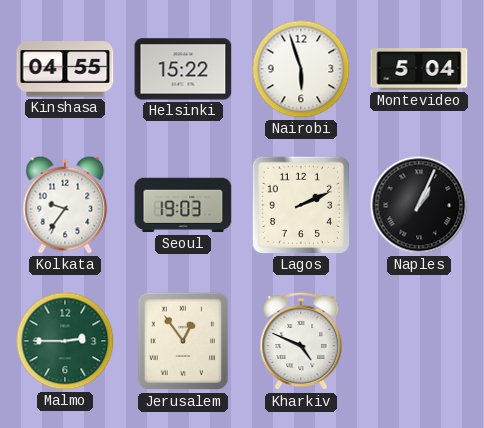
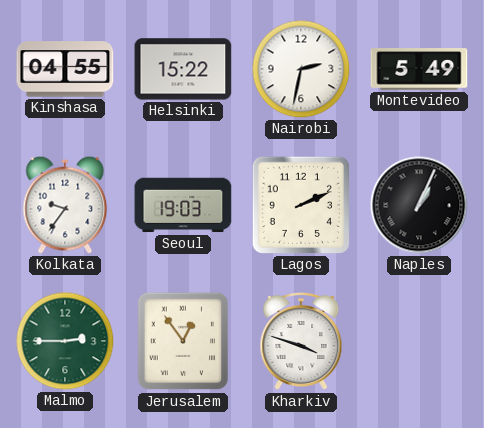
Nairobi: 5:57 -> 2:32
Montevideo: 5:04 -> 5:49
Kharkiv: 4:49 -> 3:48
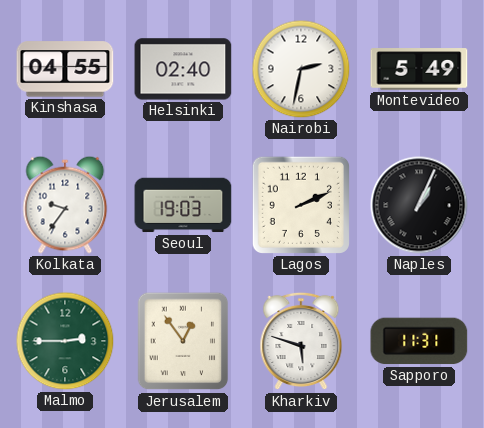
Helsinki: 15:22 -> 02:40
Kharkiv: 3:48 -> 5:48
Sapporo: none -> 11:31
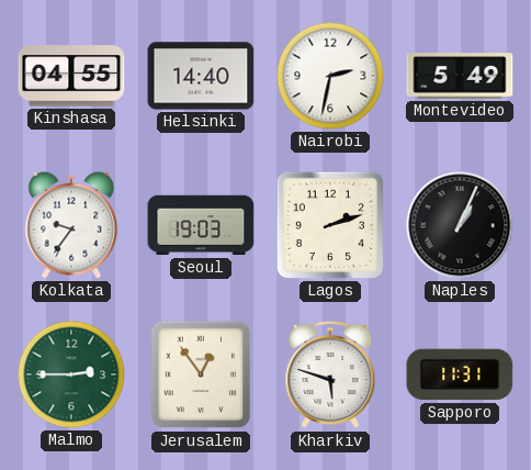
Helsinki: 02:40 -> 14:40
Lagos: 2:11 -> 2:12
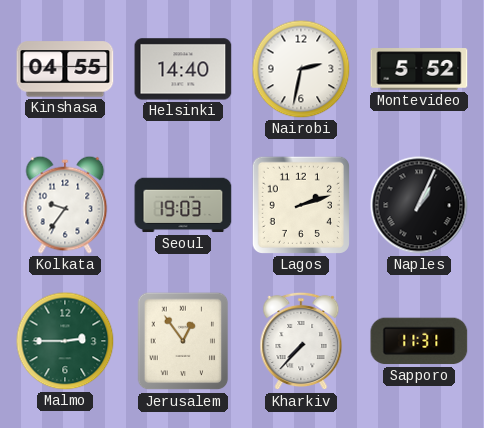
Montevideo: 5:49 -> 5:52
Kharkiv: 5:48 -> 7:37
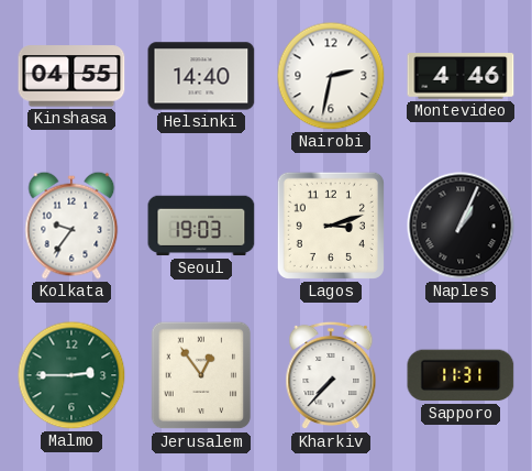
Montevideo: 5:52 -> 4:46
Lagos: 2:12 -> 3:12
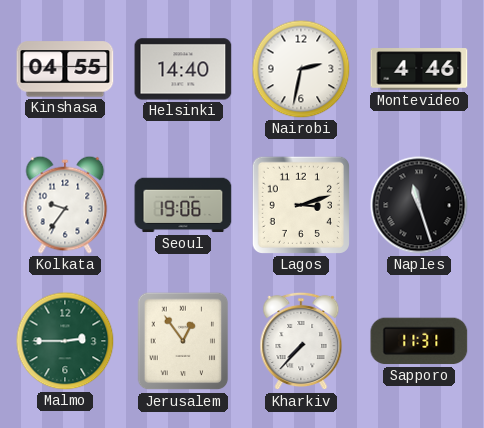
Seoul: 19:03 -> 19:06
Naples: 1:04 -> 11:27
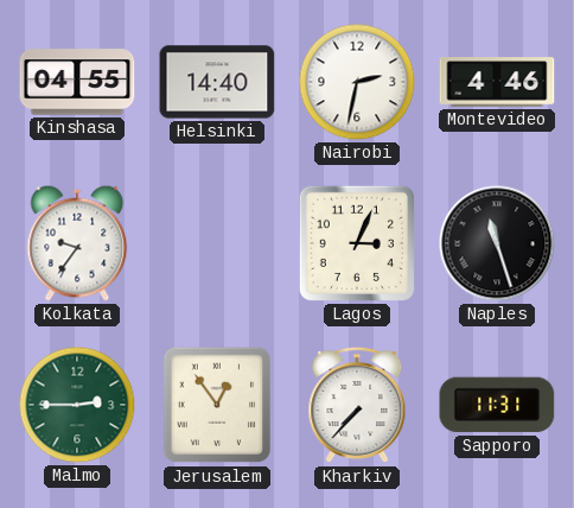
Seoul: 19:06 -> none
Lagos: 3:12 -> 3:04
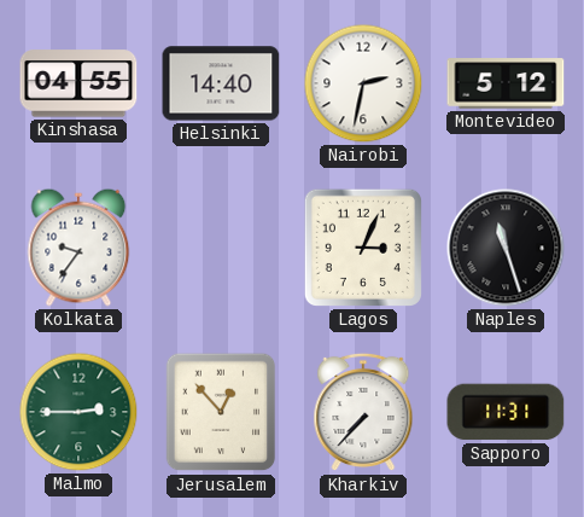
Montevideo: 4:46 -> 5:12
Jerusalem: 12:54 -> 12:53
